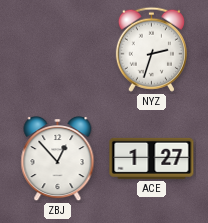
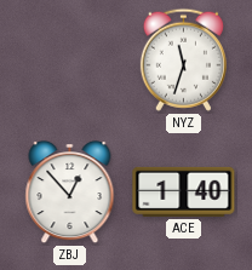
NYZ: 2:33 -> 11:33
ACE: 1:27 -> 1:40
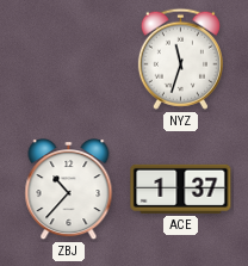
ZBJ: 12:53 -> 10:37
ACE: 1:40 -> 1:37
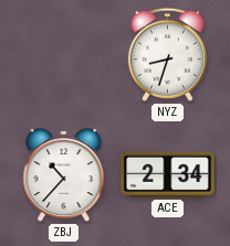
NYZ: 11:33 -> 8:33
ACE: 1:37 -> 2:34
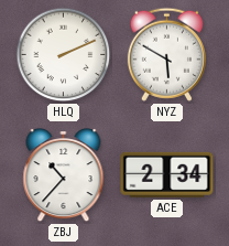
HLQ: none -> 2:11
NYZ: 8:33 -> 5:50
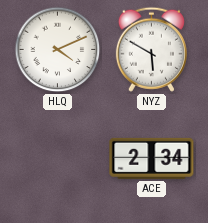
HLQ: 2:11 -> 4:11
ZBJ: 10:37 -> none
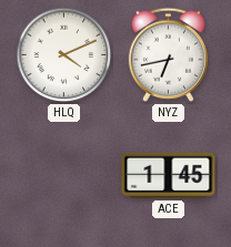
NYZ: 5:50 -> 6:43
ACE: 2:34 -> 1:45
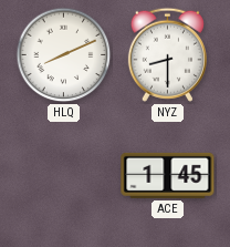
HLQ: 4:11 -> 8:11
NYZ: 6:43 -> 8:30
